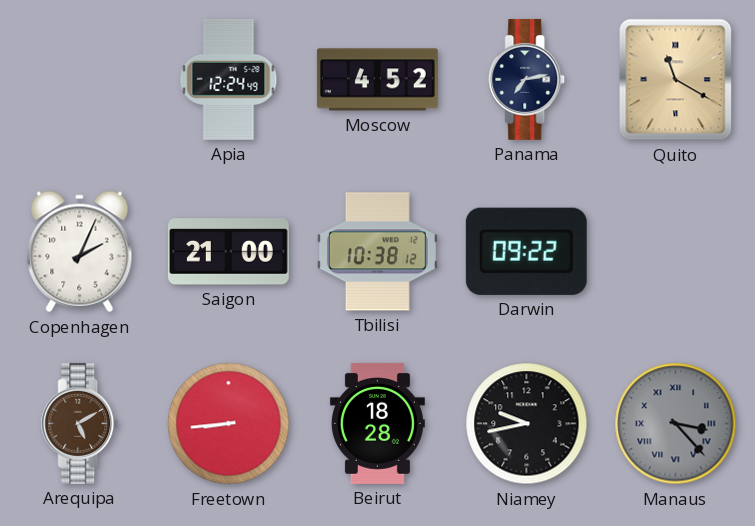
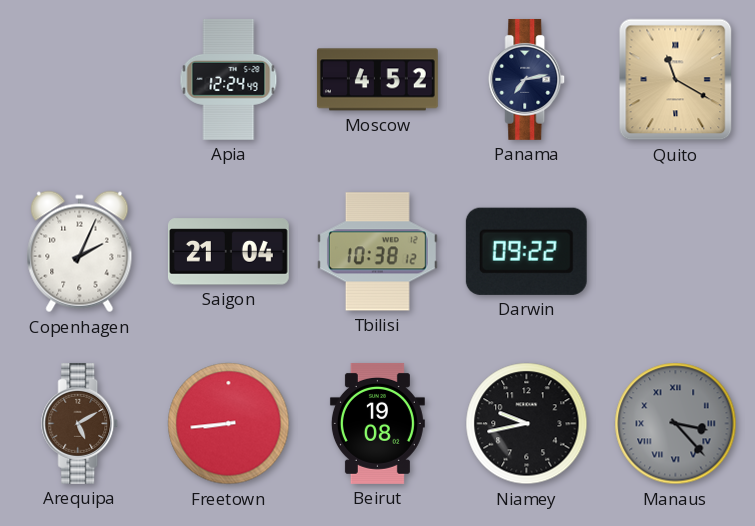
Saigon: 21:00 -> 21:04
Beirut: 18:28 -> 19:08
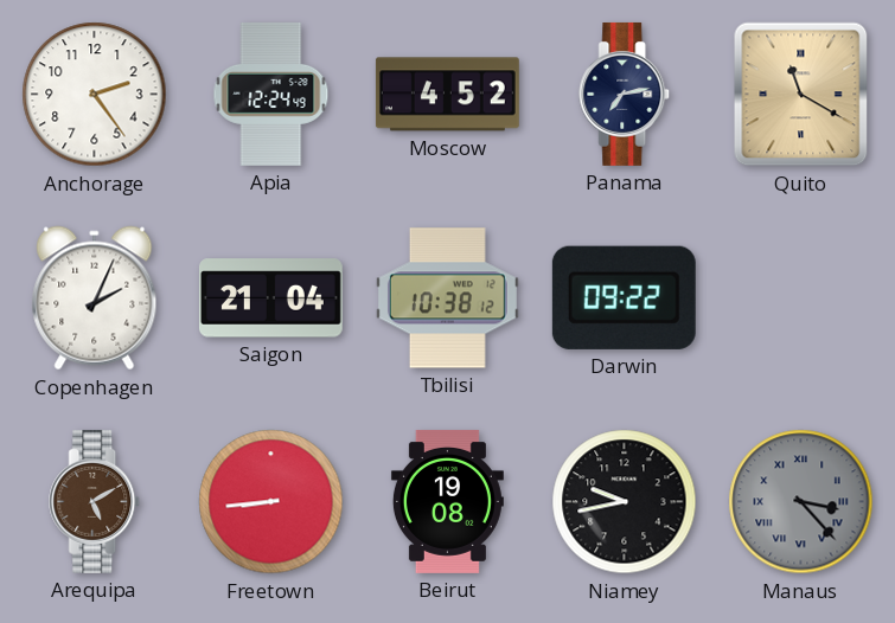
Anchorage: none -> 2:24
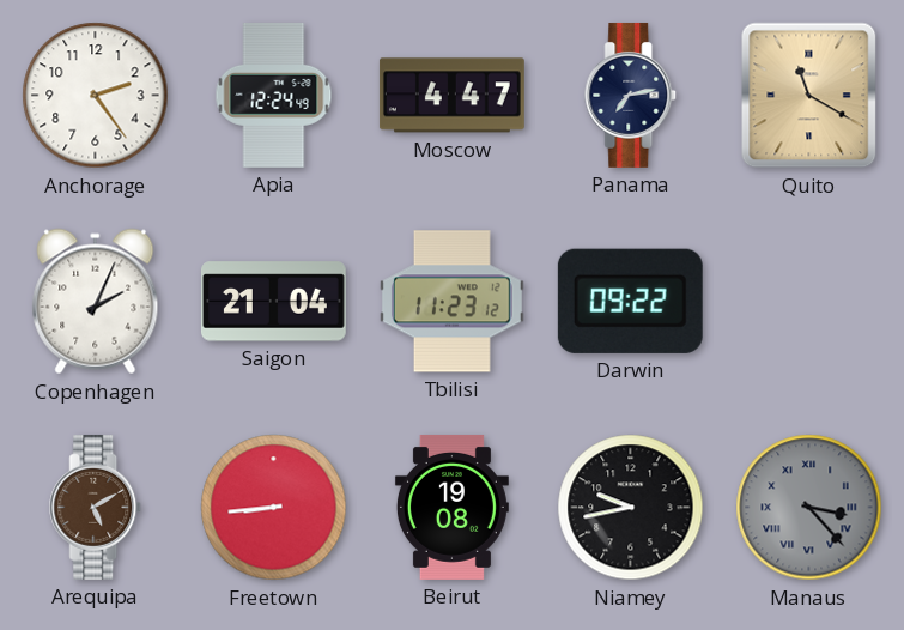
Moscow: 4:52 -> 4:47
Tbilisi: 10:38 -> 11:23
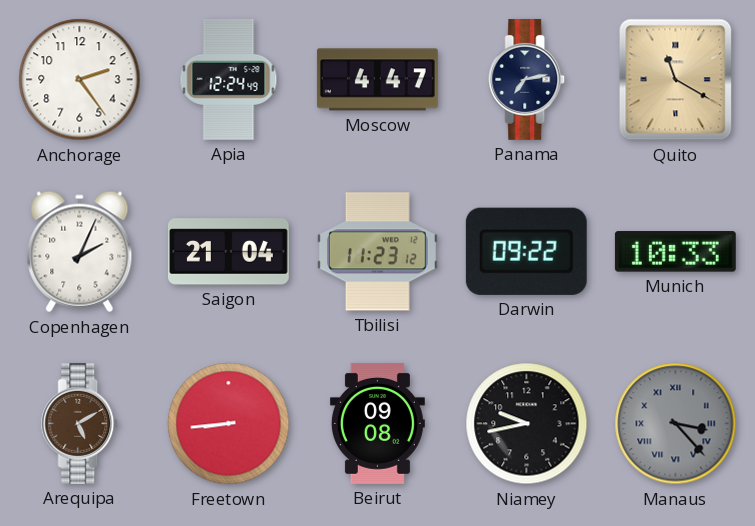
Munich: none -> 10:33
Beirut: 19:08 -> 09:08
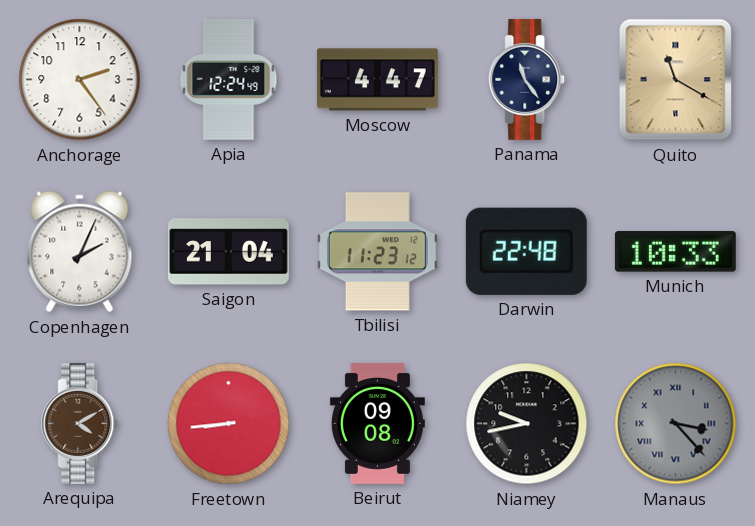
Panama: 7:13 -> 11:24
Darwin: 09:22 -> 22:48
Arequipa: 5:10 -> 4:10
